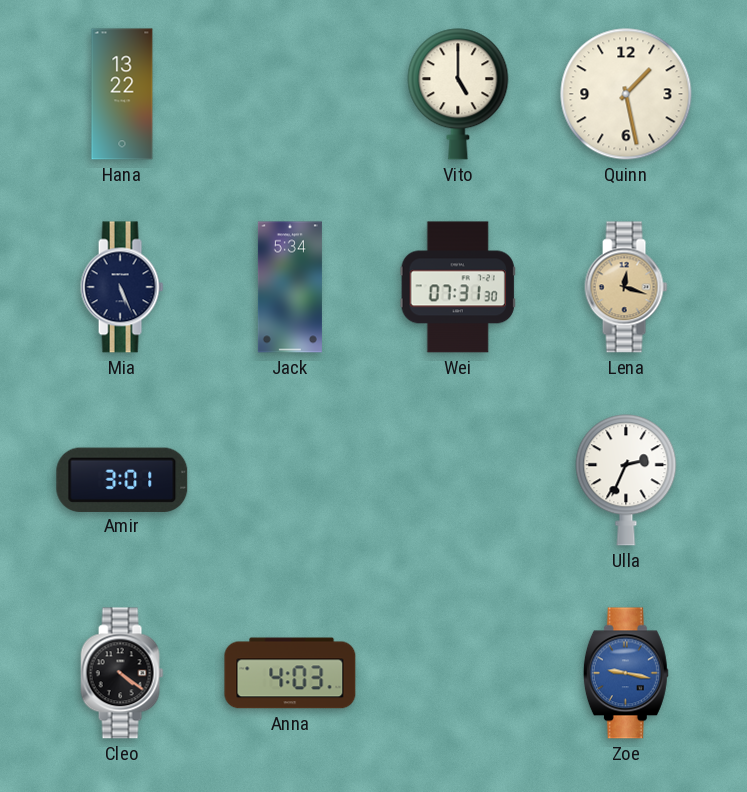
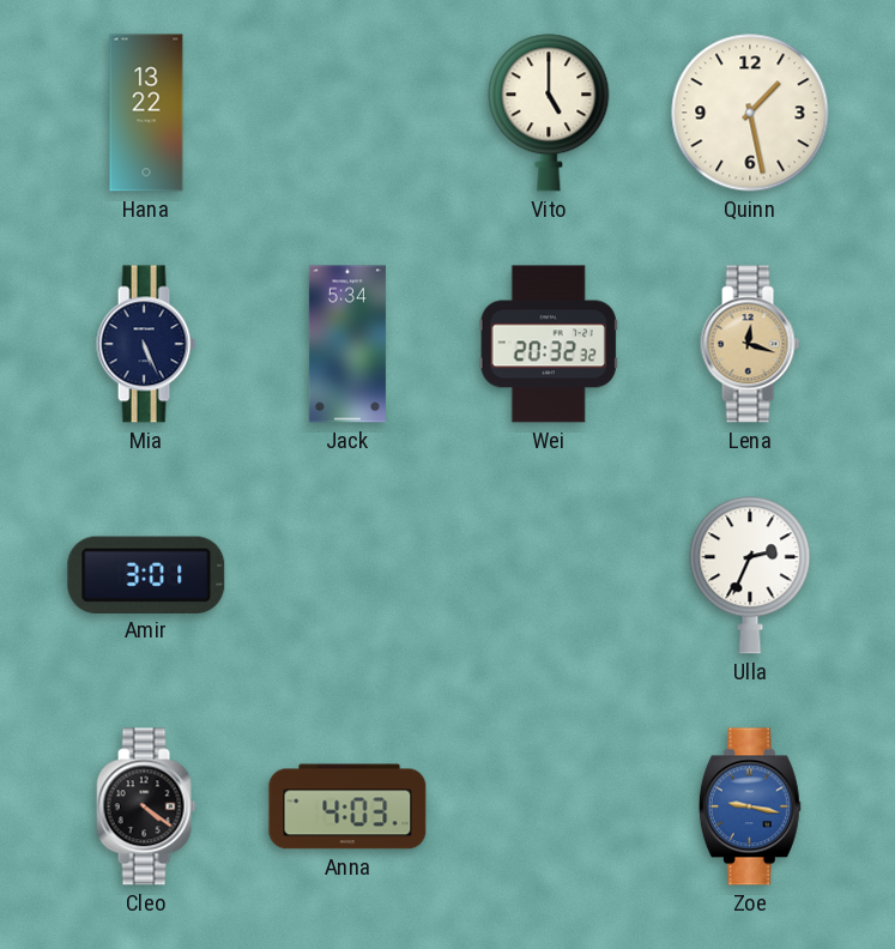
Wei: 07:31 -> 20:32
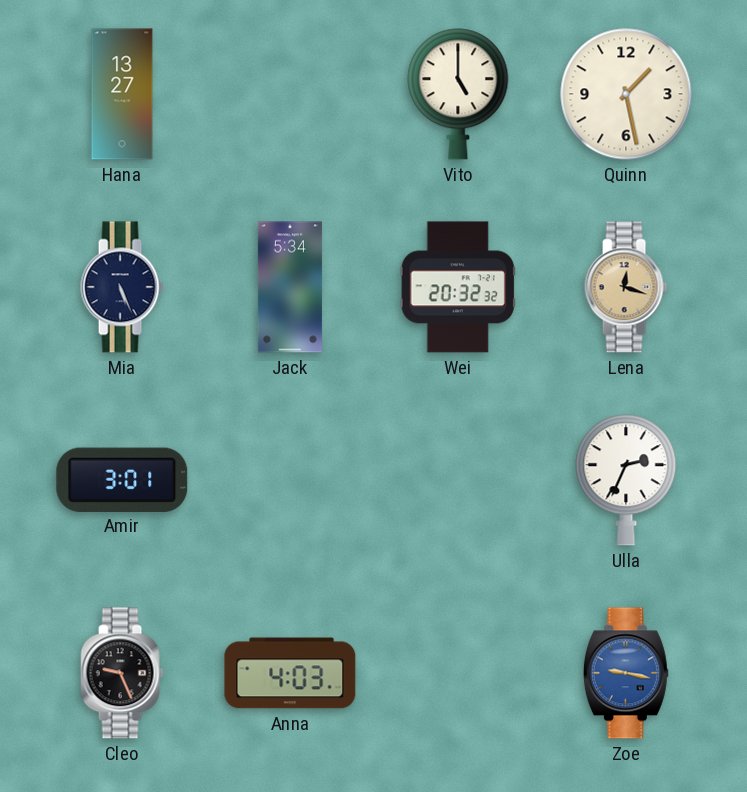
Hana: 13:22 -> 13:27
Cleo: 4:21 -> 9:26
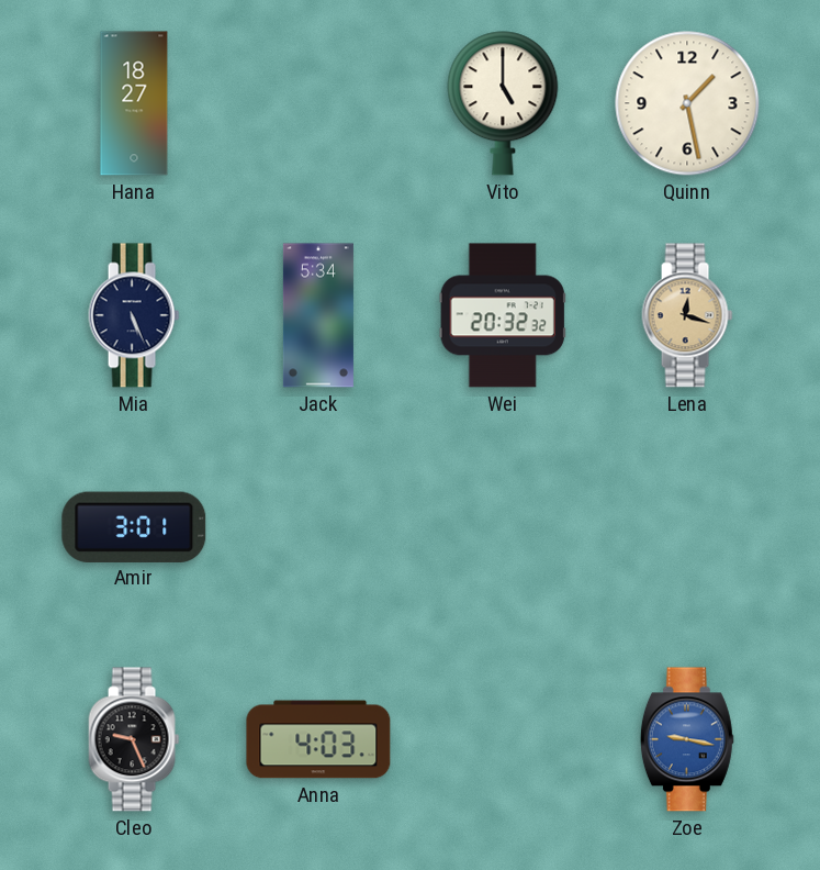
Hana: 13:27 -> 18:27
Ulla: 2:34 -> none
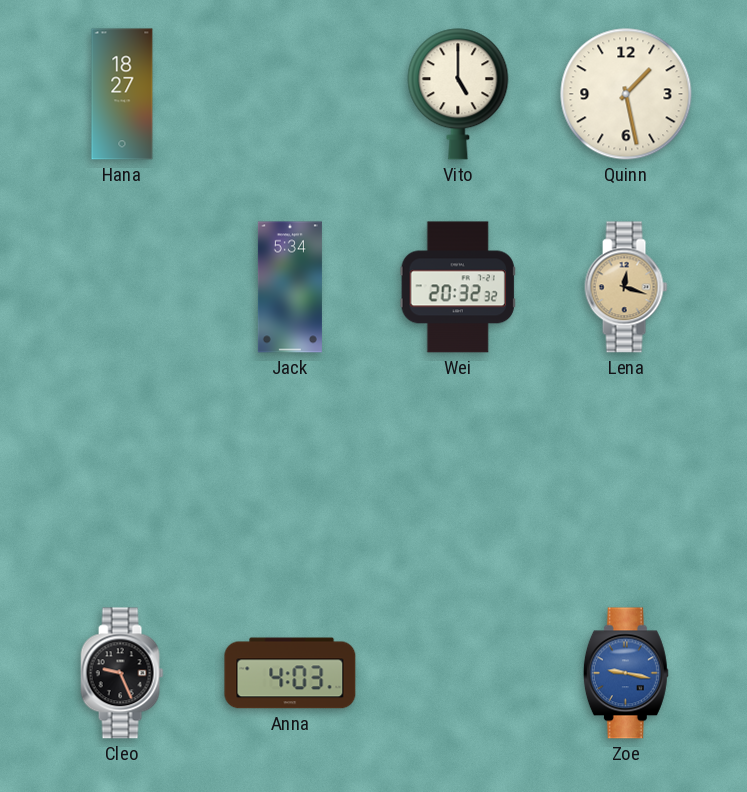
Mia: 5:26 -> none
Amir: 3:01 -> none
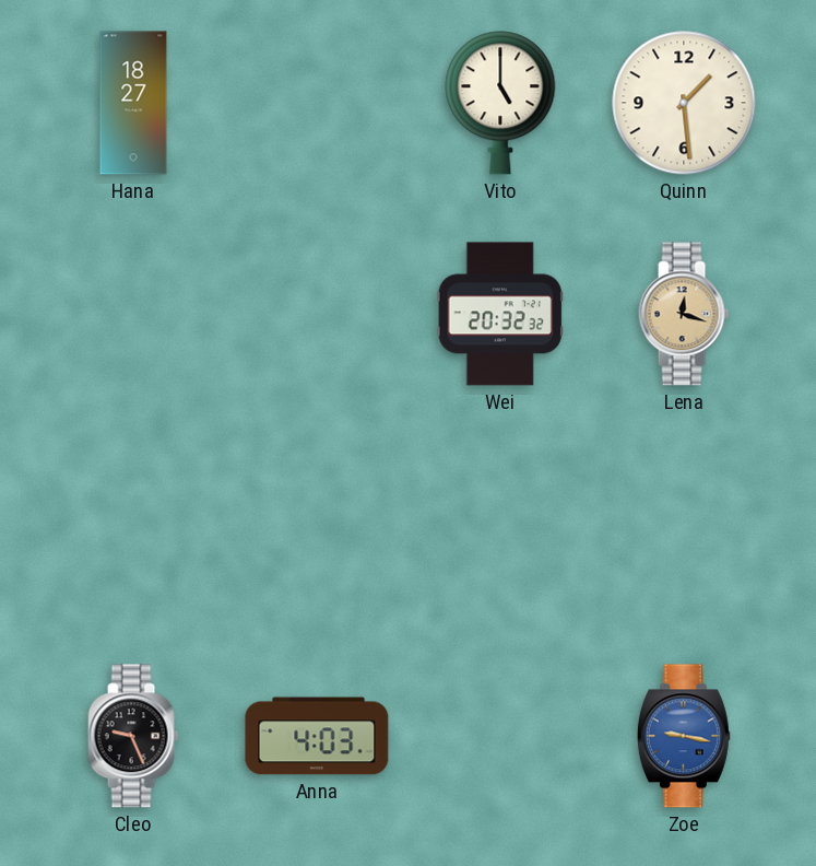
Quinn: 1:28 -> 1:29
Jack: 5:34 -> none
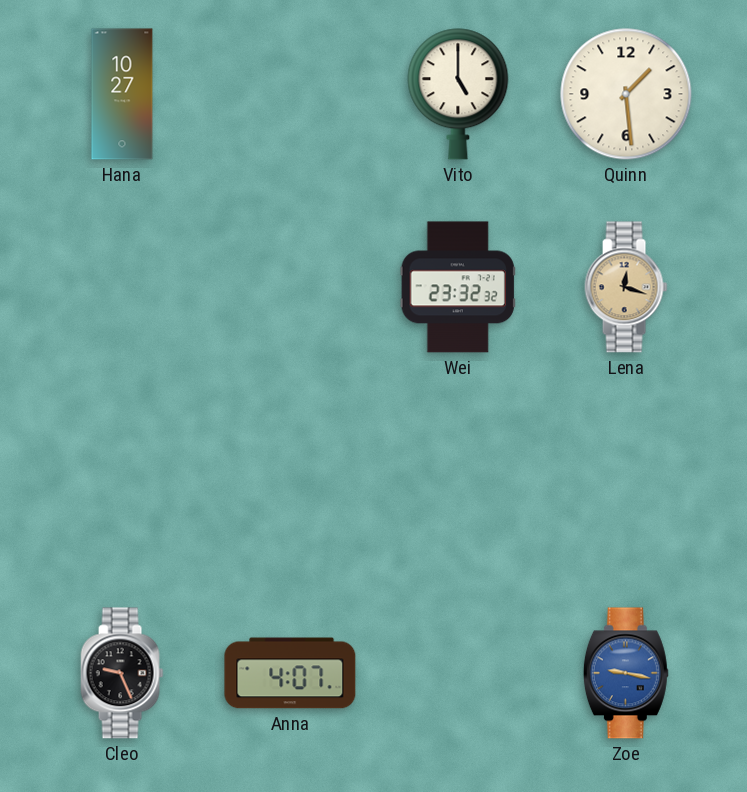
Hana: 18:27 -> 10:27
Wei: 20:32 -> 23:32
Anna: 4:03 -> 4:07
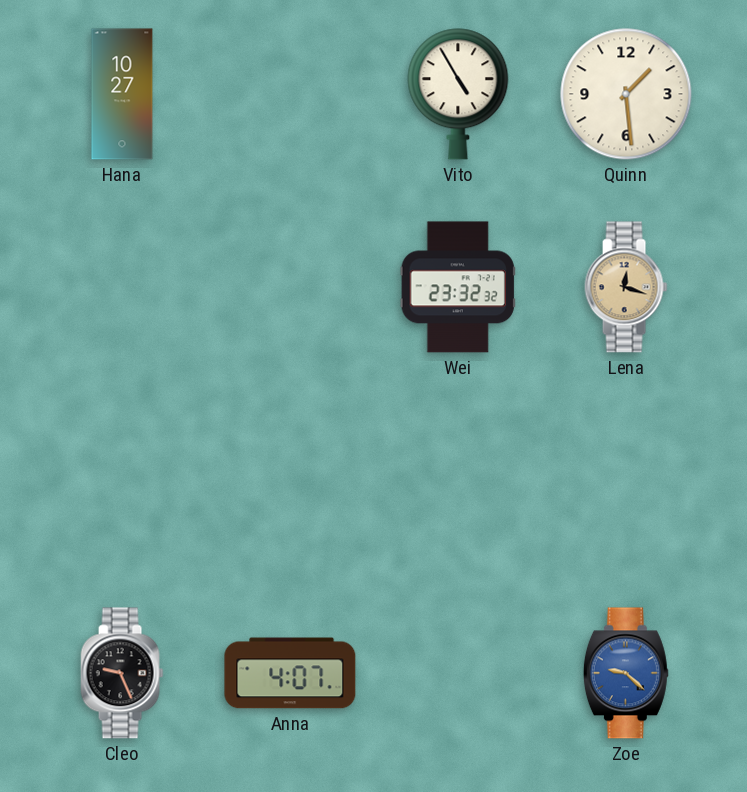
Vito: 5:00 -> 4:55
Zoe: 9:17 -> 9:22
